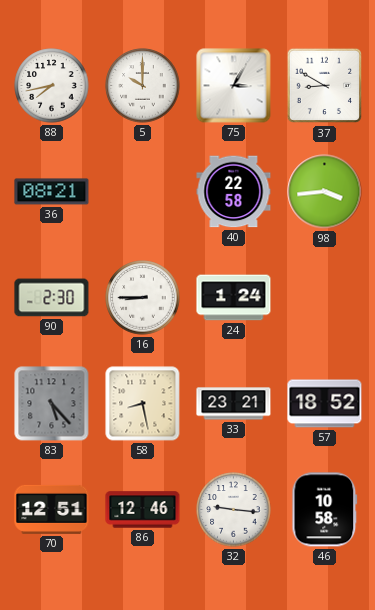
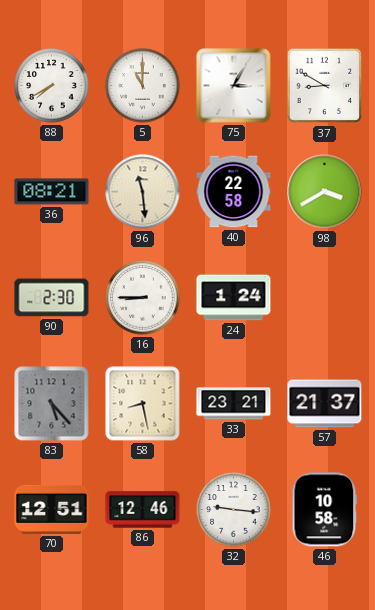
88: 7:43 -> 7:40
5: 10:00 -> 11:00
96: none -> 11:29
98: 3:44 -> 3:40
57: 18:52 -> 21:37
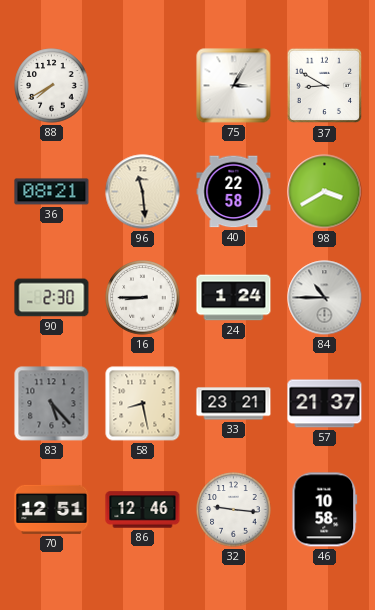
5: 11:00 -> none
84: none -> 10:45
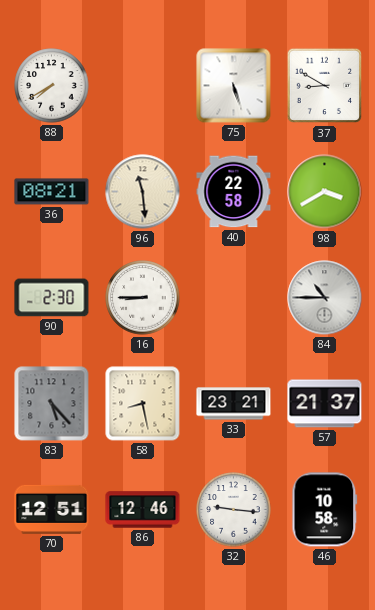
75: 3:05 -> 5:27
24: 1:24 -> none
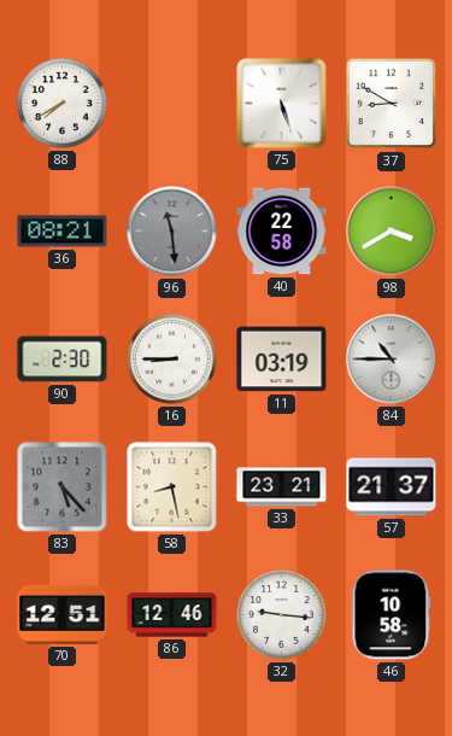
96 dial: cream -> grey
11: none -> 03:19
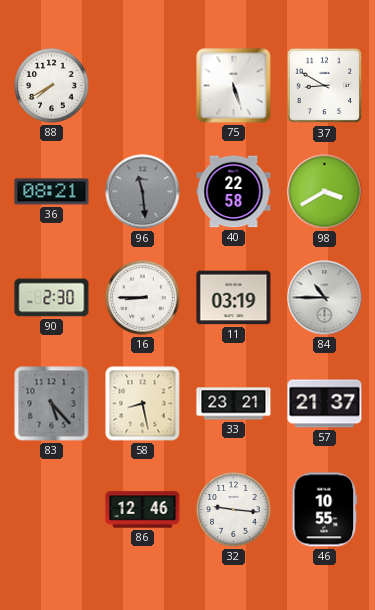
70: 12:51 -> none
46: 10:58 -> 10:55
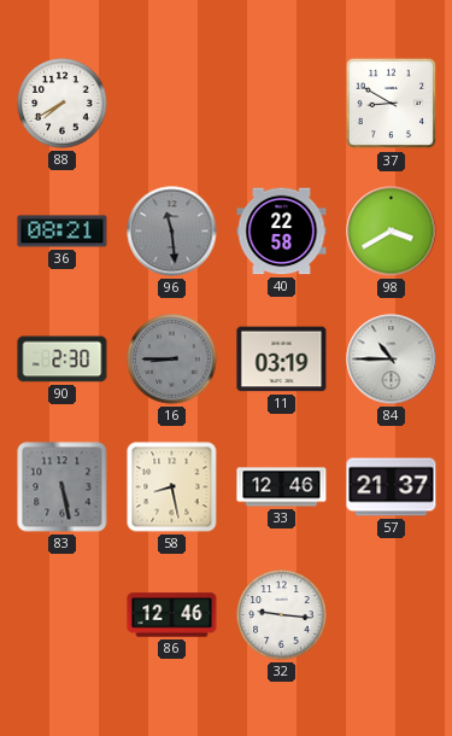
75: 5:27 -> none
16 dial: white -> grey
83: 5:23 -> 5:28
33: 23:21 -> 12:46
46: 10:55 -> none
